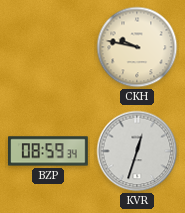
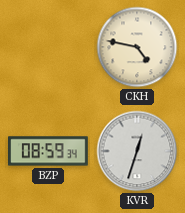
CKH: 9:47 -> 4:47
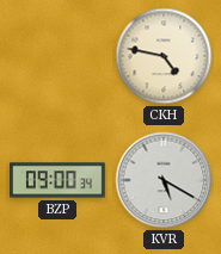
BZP: 08:59 -> 09:00
KVR: 12:33 -> 5:20
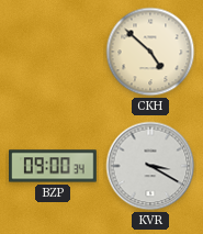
CKH: 4:47 -> 4:52
KVR: 5:20 -> 3:20
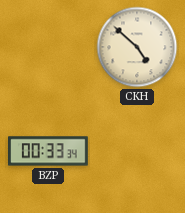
BZP: 09:00 -> 00:33
KVR: 3:20 -> none
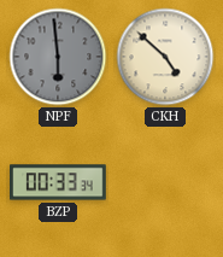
NPF: none -> 5:59
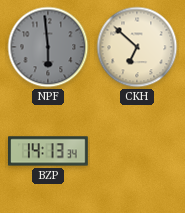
CKH: 4:52 -> 6:52
BZP: 00:33 -> 14:13
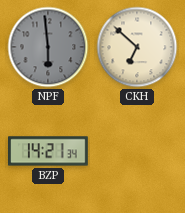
BZP: 14:13 -> 14:21
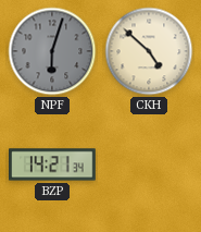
NPF: 5:59 -> 6:03
CKH: 6:52 -> 4:52
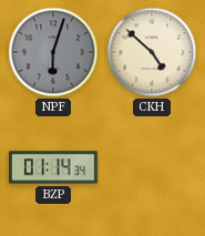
BZP: 14:21 -> 01:14
